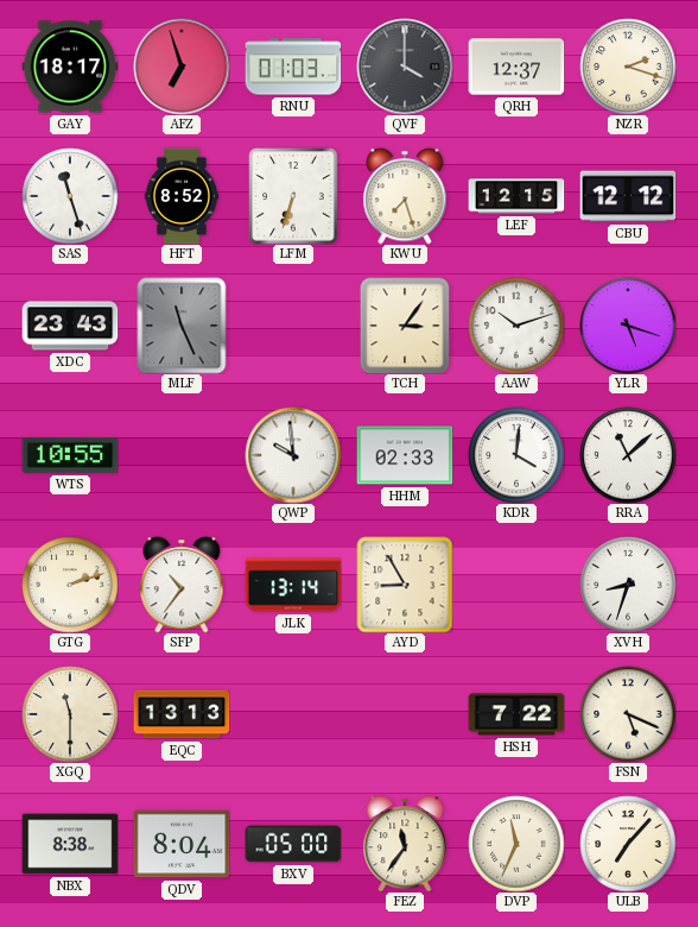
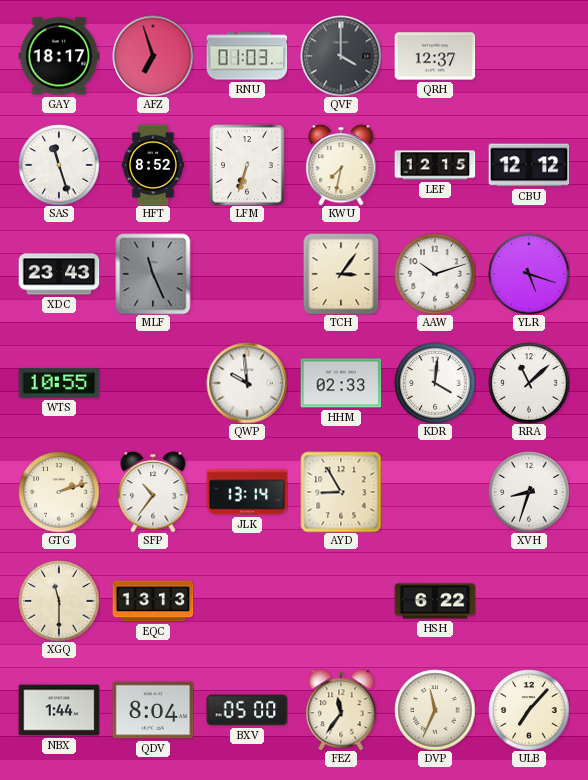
NZR: 2:18 -> none
KWU: 7:27 -> 7:32
HSH: 7:22 -> 6:22
FSN: 5:19 -> none
NBX: 8:38 -> 1:44
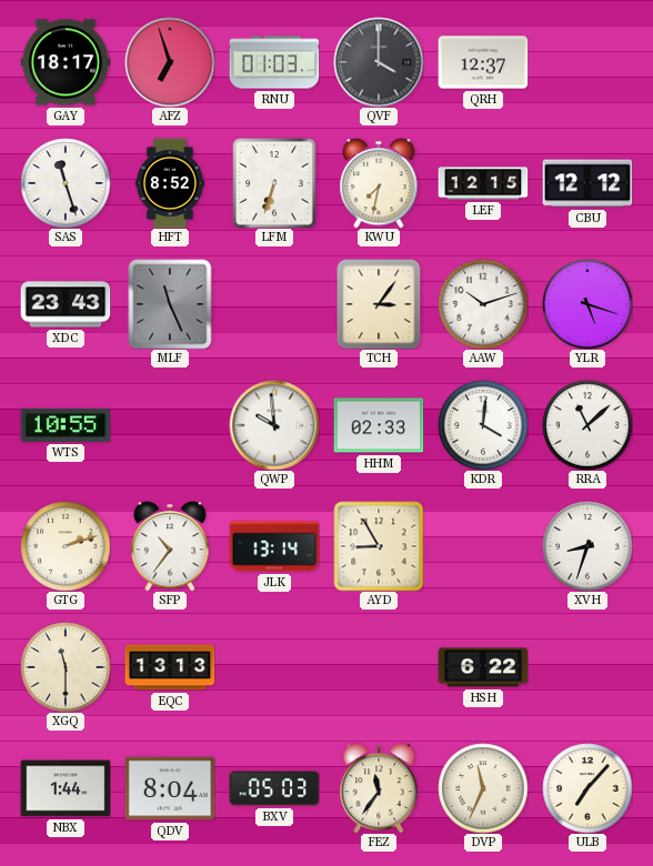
BXV: 05:00 -> 05:03
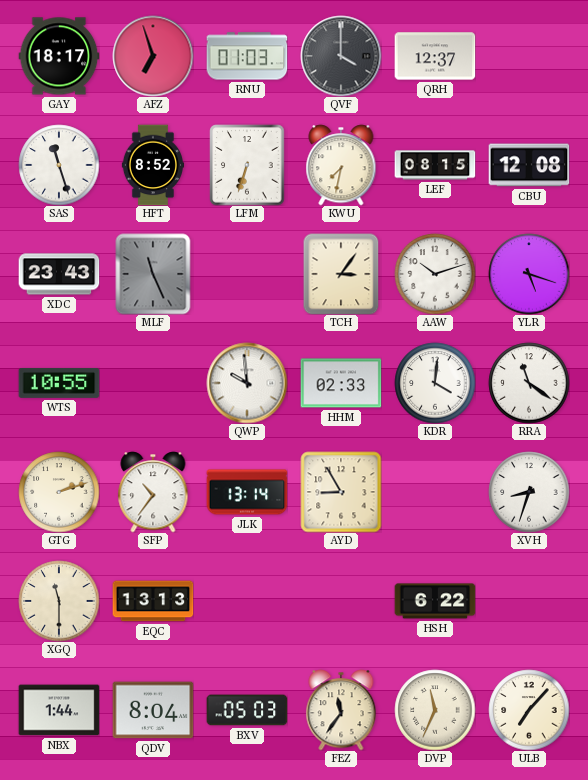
LEF: 12:15 -> 08:15
CBU: 12:12 -> 12:08
RRA: 11:08 -> 11:21
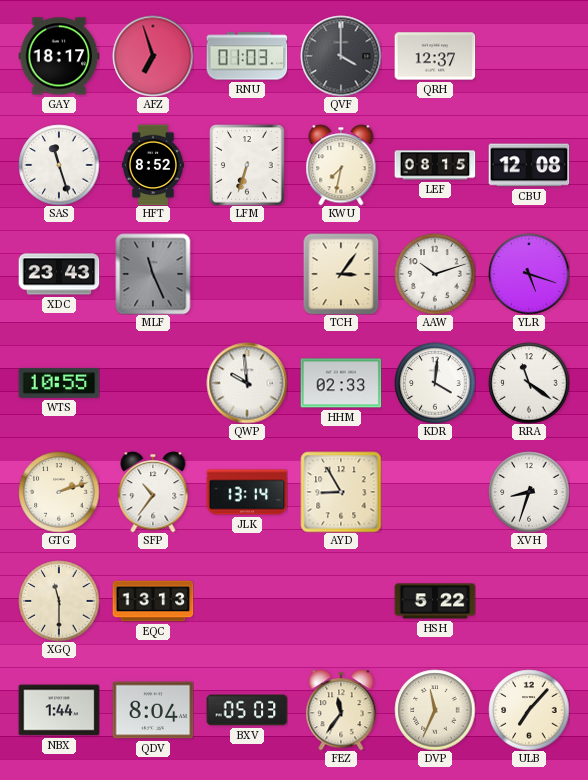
HSH: 6:22 -> 5:22
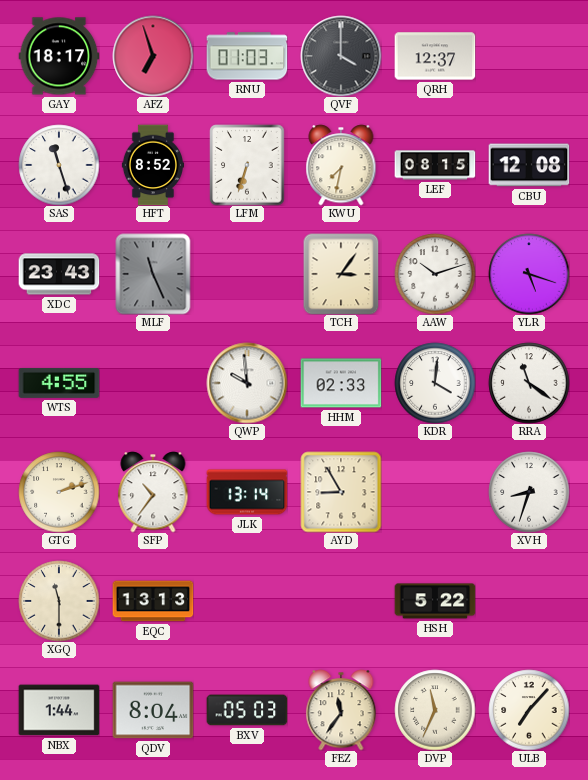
WTS: 10:55 -> 4:55
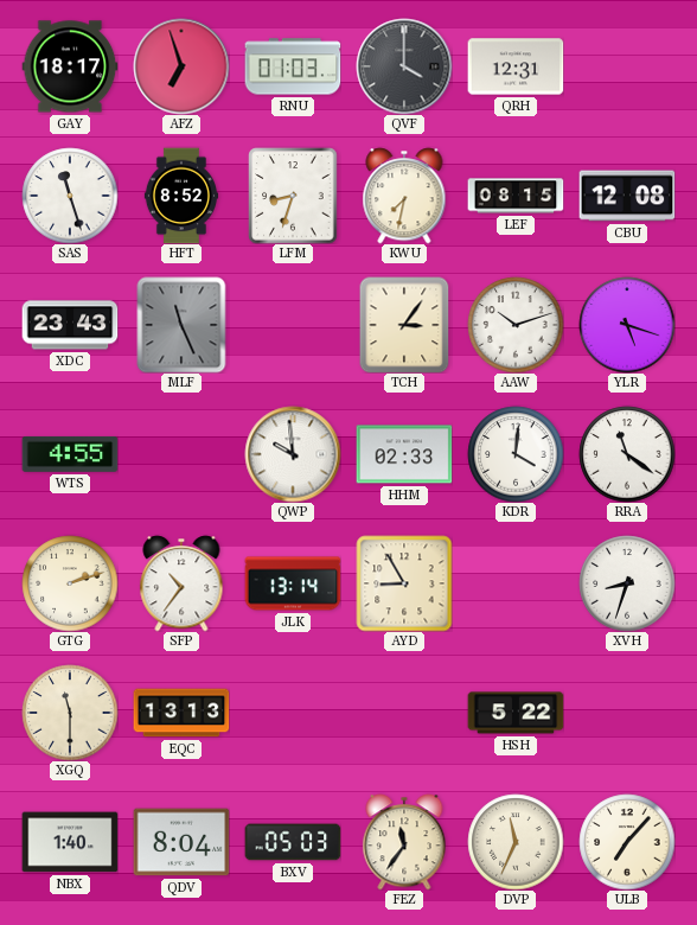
QRH: 12:37 -> 12:31
LFM: 6:33 -> 8:33
NBX: 1:44 -> 1:40
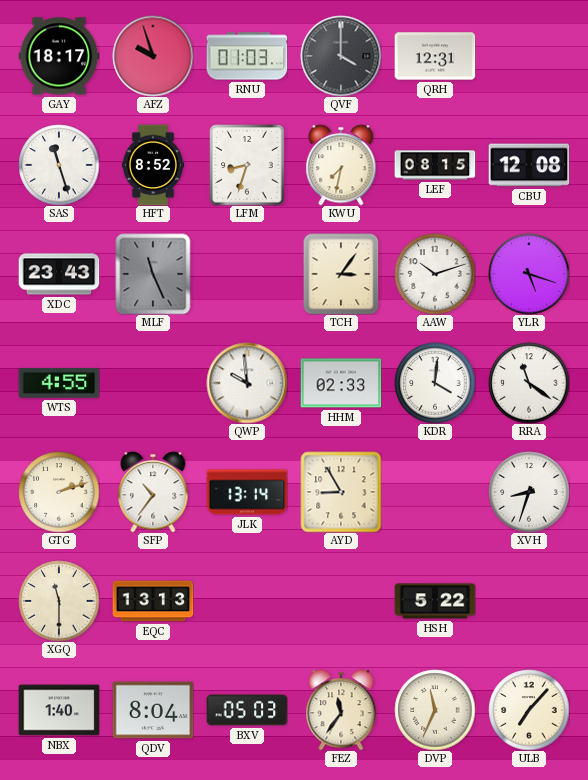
AFZ: 6:57 -> 9:57
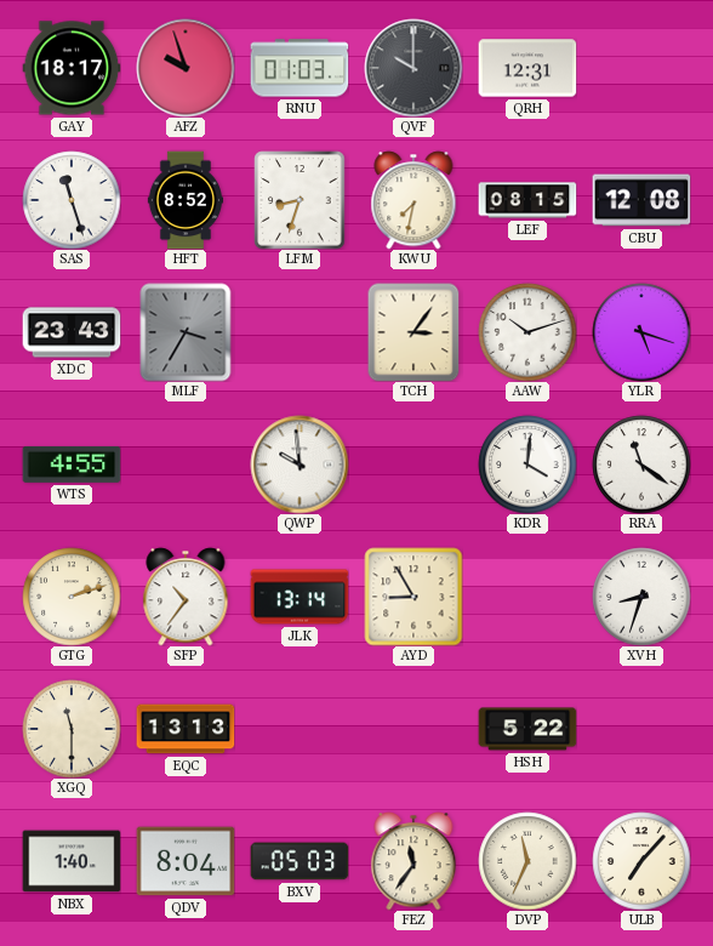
QVF: 4:00 -> 10:00
MLF: 11:26 -> 3:35
HHM: 02:33 -> none
